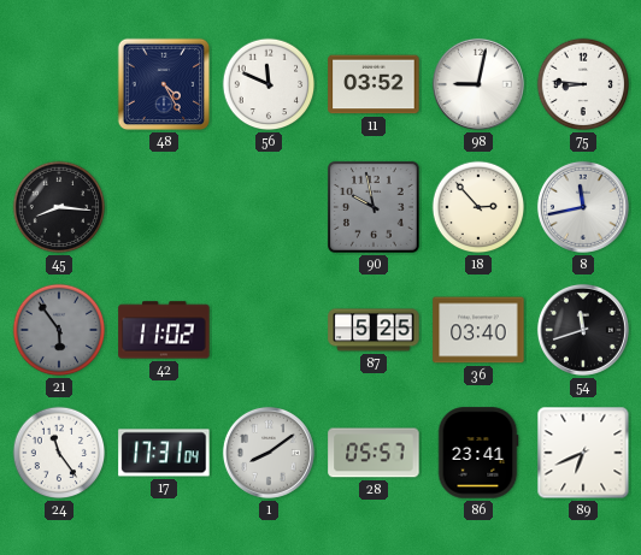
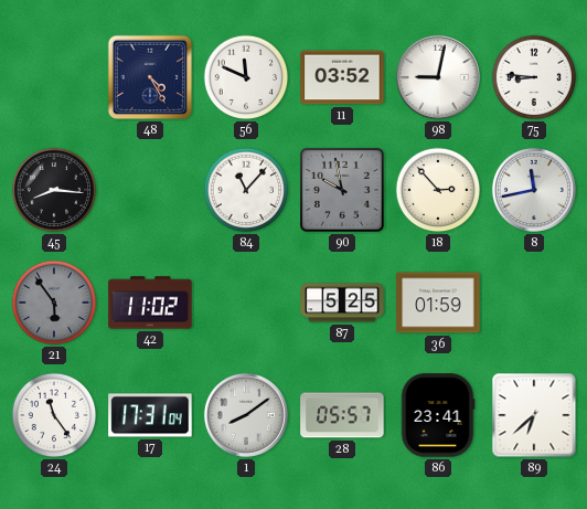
84: none -> 11:07
36: 03:40 -> 01:59
54: 11:42 -> none
89: 6:41 -> 6:38
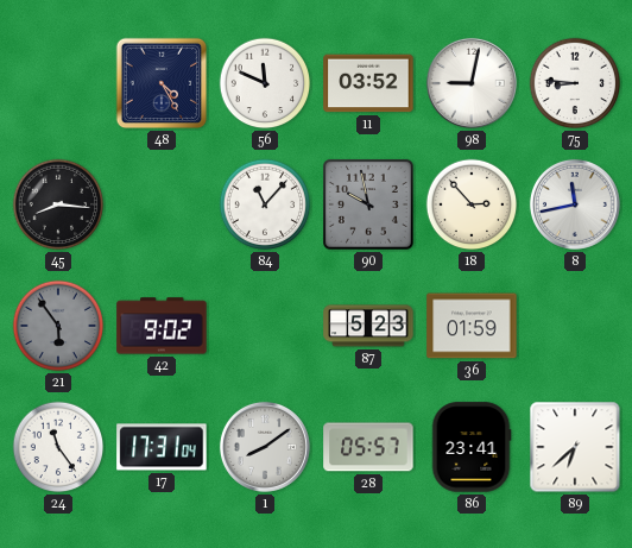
42: 11:02 -> 9:02
87: 5:25 -> 5:23
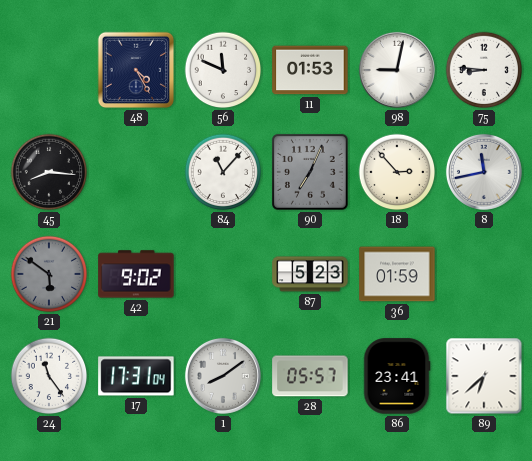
11: 03:52 -> 01:53
90: 9:58 -> 7:04
21: 5:54 -> 5:51
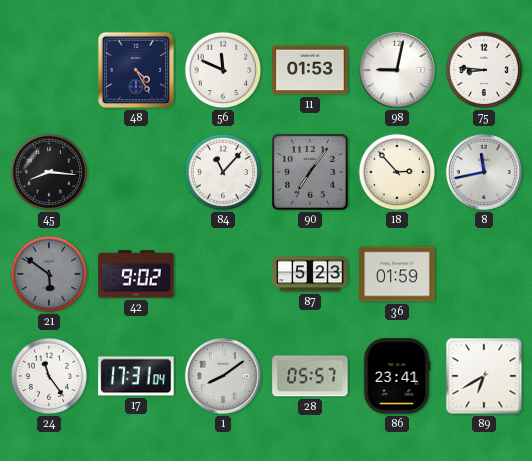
90: 7:04 -> 7:06
89: 6:38 -> 6:40
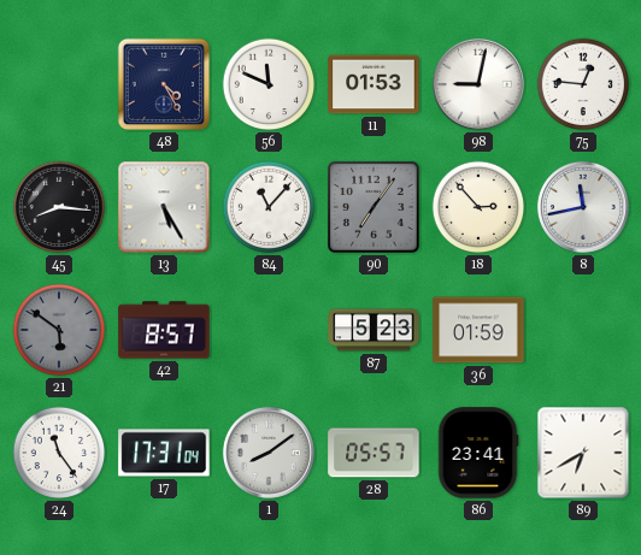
75: 8:46 -> 12:46
13: none -> 5:25
42: 9:02 -> 8:57
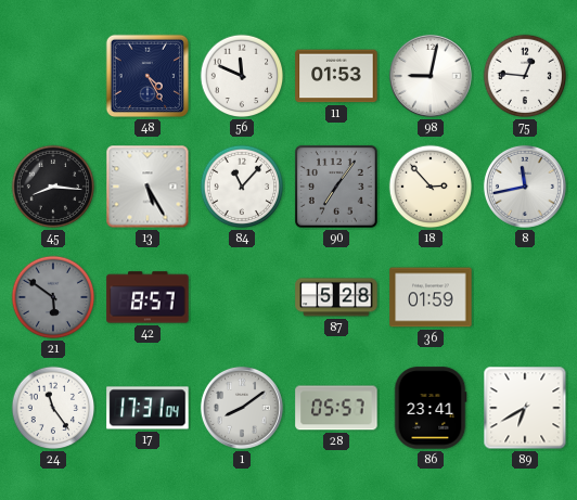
87: 5:23 -> 5:28
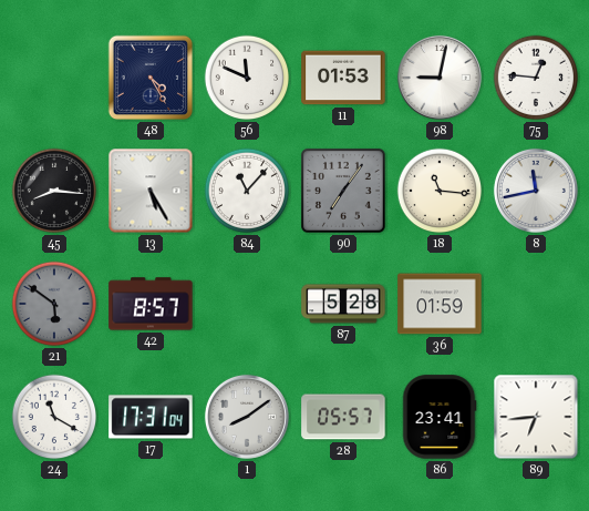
18: 2:53 -> 11:16
24: 11:24 -> 11:20
89: 6:40 -> 6:44
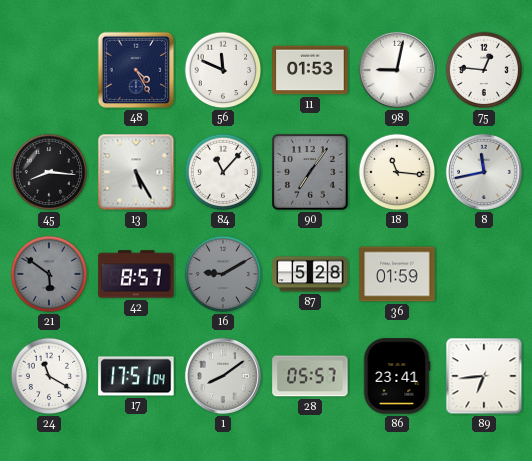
16: none -> 9:10
17: 17:31 -> 17:51
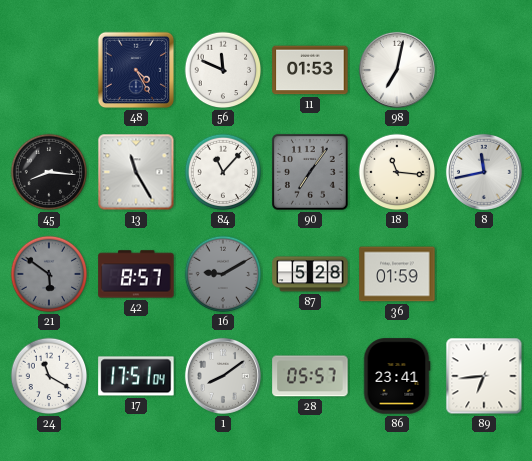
98: 9:02 -> 7:02
75: 12:46 -> none
13: 5:25 -> 11:25
